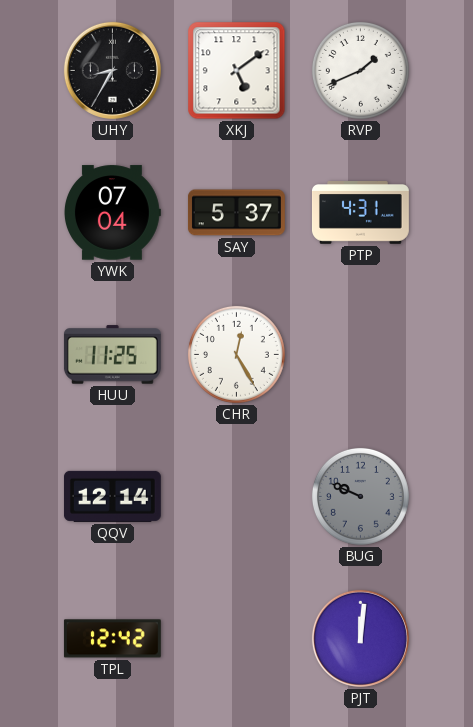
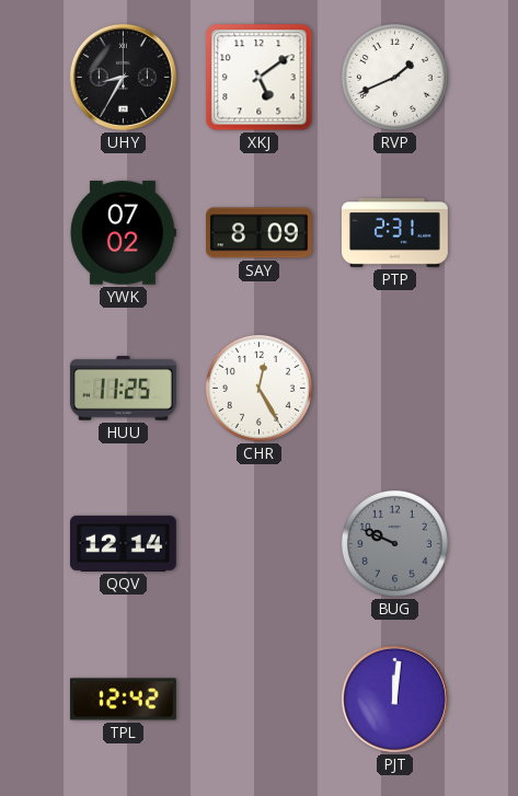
YWK: 07:04 -> 07:02
SAY: 5:37 -> 8:09
PTP: 4:31 -> 2:31
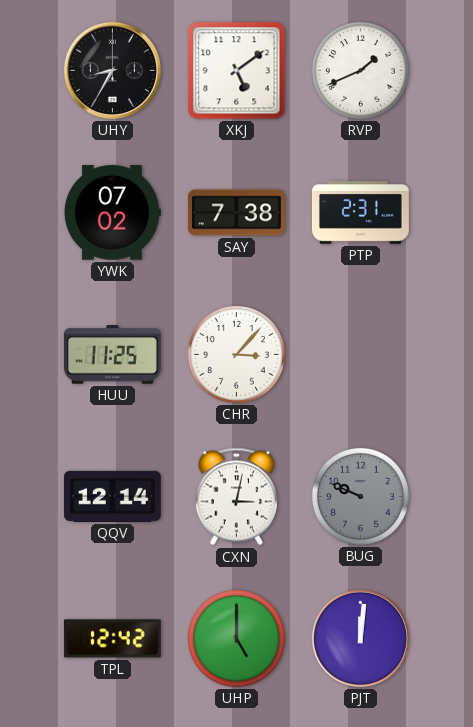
SAY: 8:09 -> 7:38
CHR: 12:25 -> 3:07
CXN: none -> 3:02
UHP: none -> 5:00
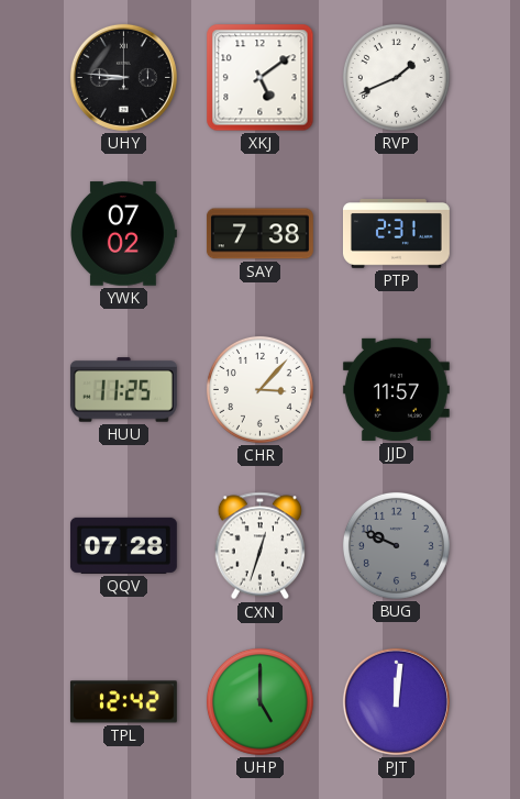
UHY: 8:35 -> 8:46
JJD: none -> 11:57
QQV: 12:14 -> 07:28
CXN: 3:02 -> 12:33
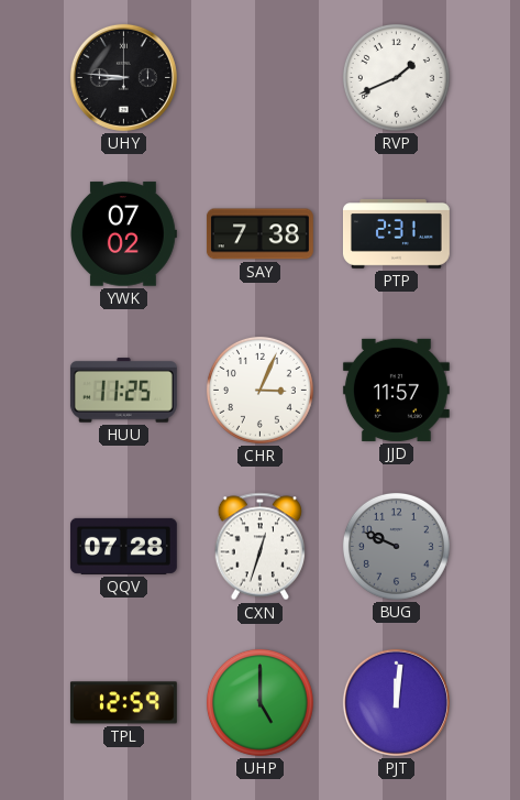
XKJ: 5:09 -> none
CHR: 3:07 -> 3:04
TPL: 12:42 -> 12:59
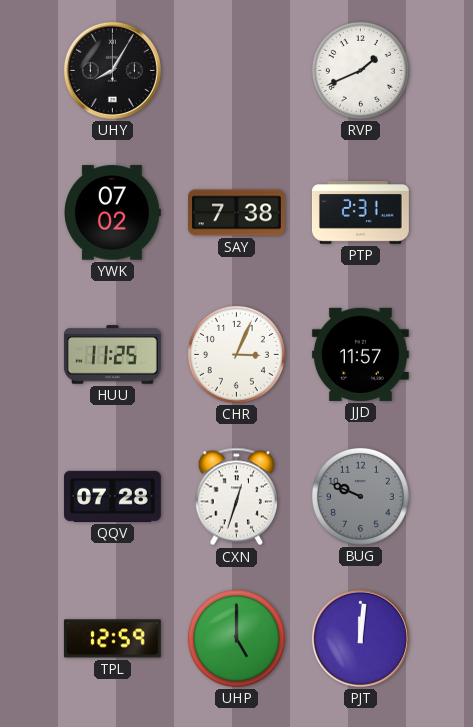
UHY: 8:46 -> 8:05
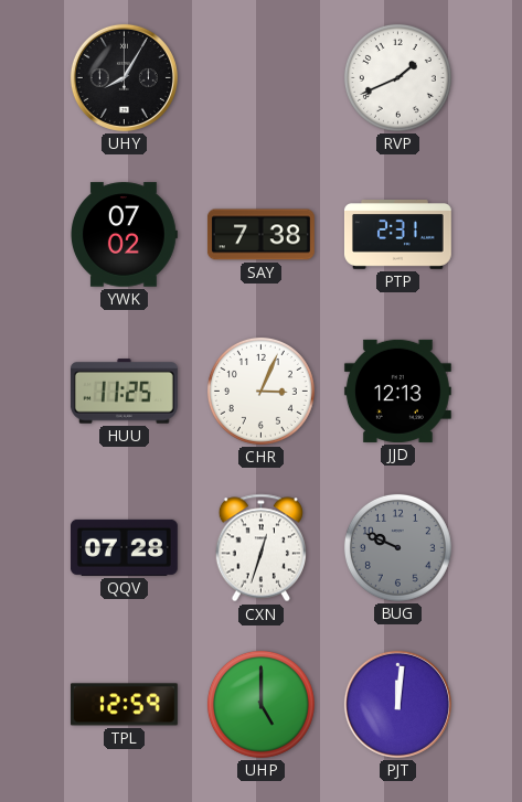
JJD: 11:57 -> 12:13
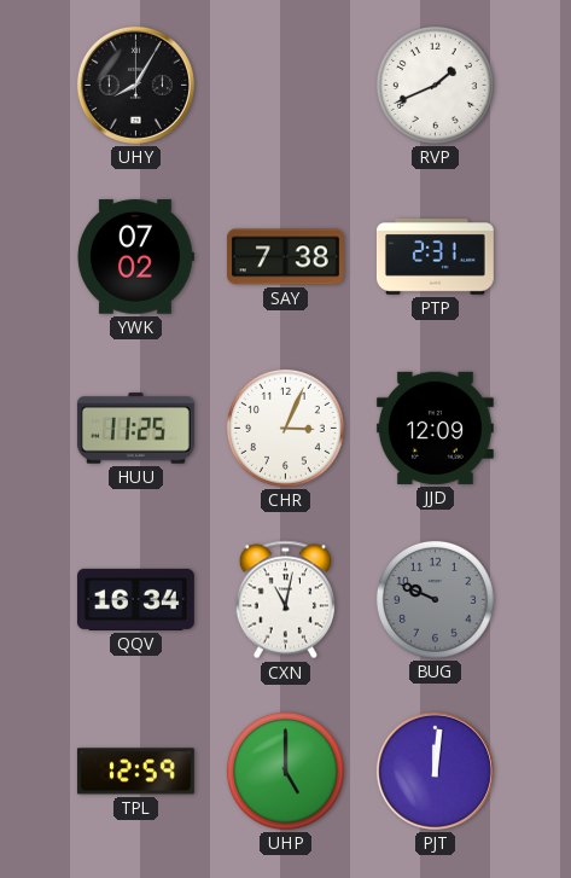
JJD: 12:13 -> 12:09
QQV: 07:28 -> 16:34
CXN: 12:33 -> 11:02
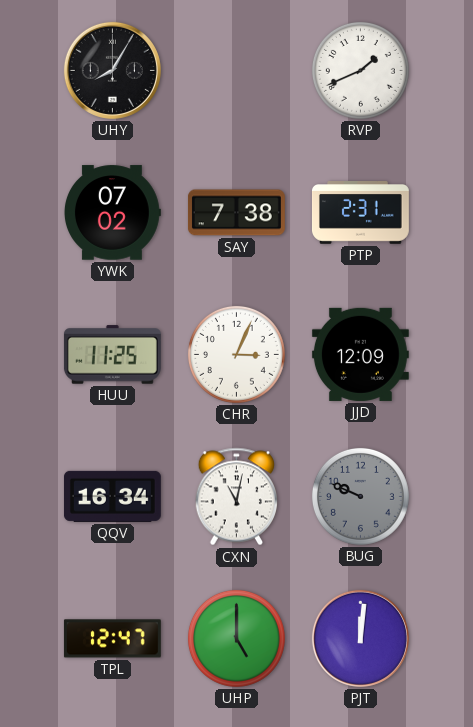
TPL: 12:59 -> 12:47
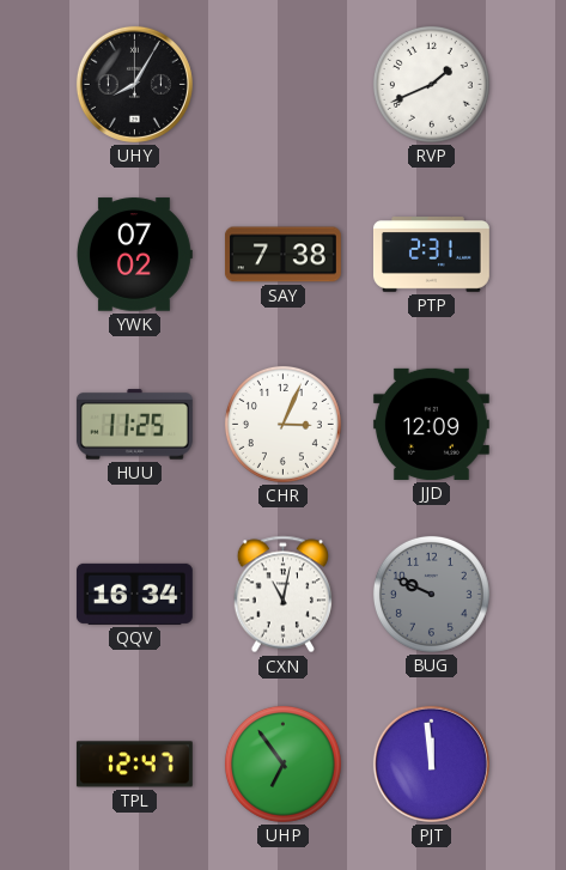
UHP: 5:00 -> 6:54
PJT: 12:01 -> 11:59
